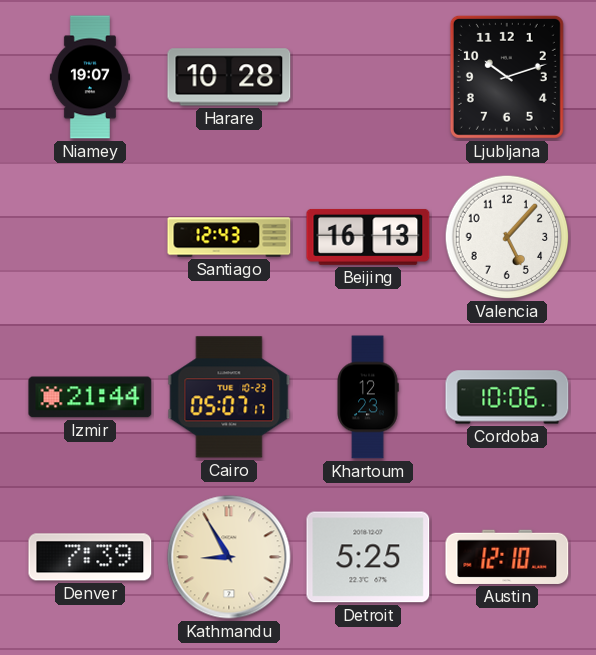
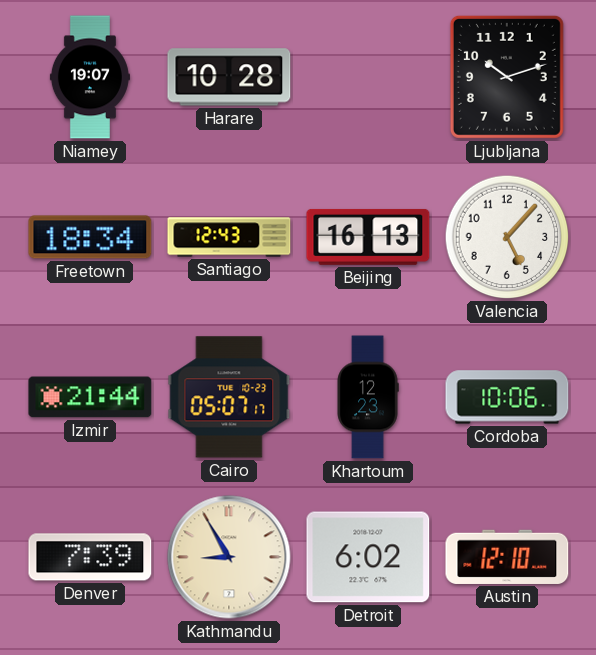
Freetown: none -> 18:34
Detroit: 5:25 -> 6:02
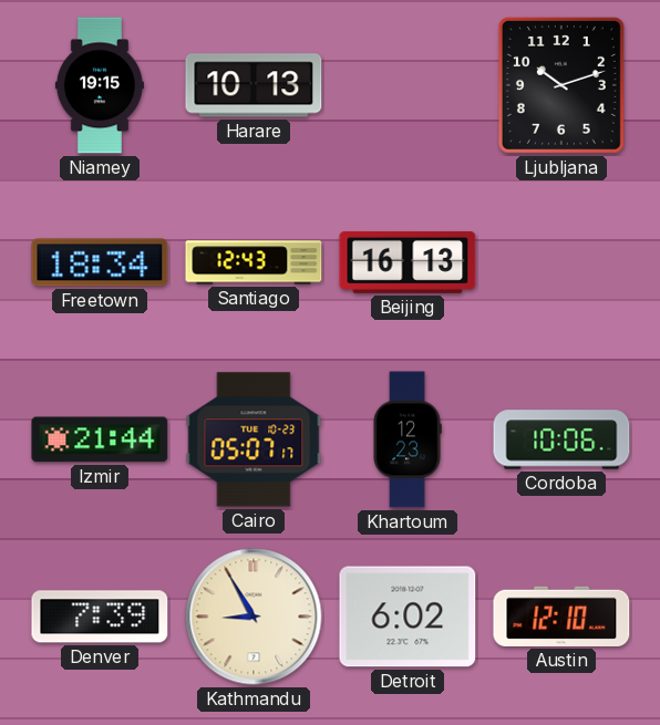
Niamey: 19:07 -> 19:15
Harare: 10:28 -> 10:13
Valencia: 5:07 -> none
